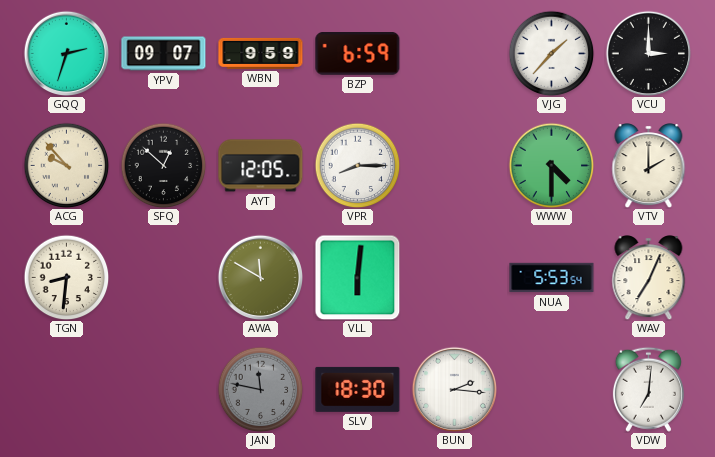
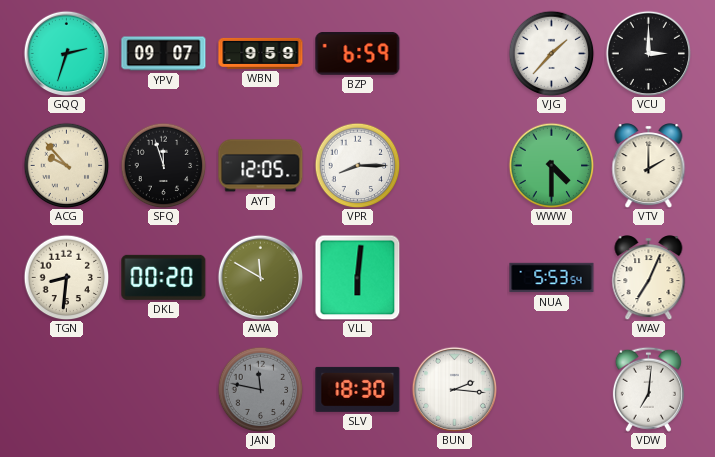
SFQ: 12:52 -> 11:57
DKL: none -> 00:20
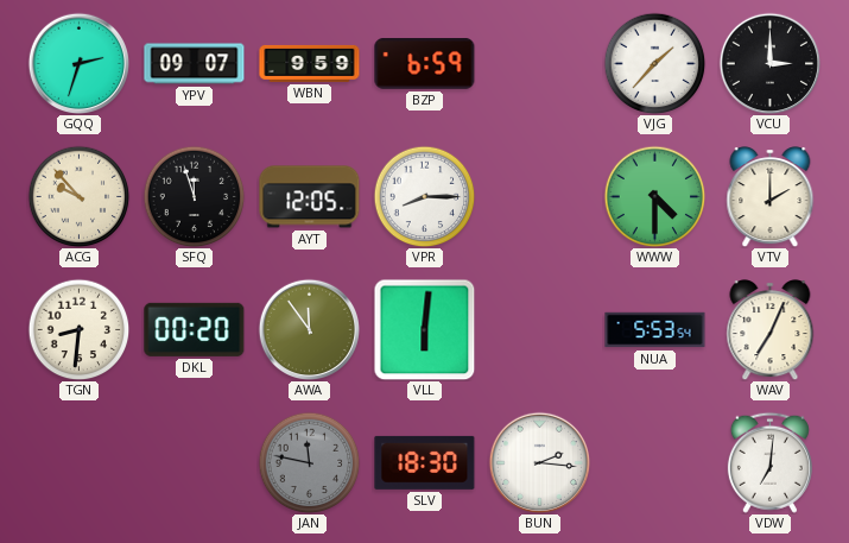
AWA: 11:50 -> 11:54
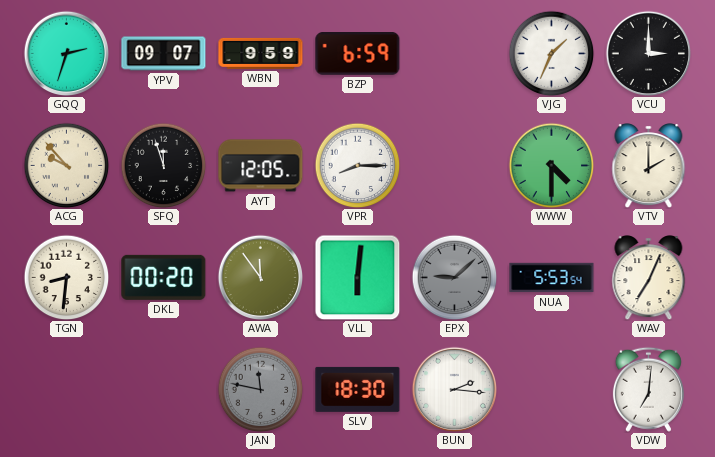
VJG: 1:37 -> 1:34
EPX: none -> 9:08
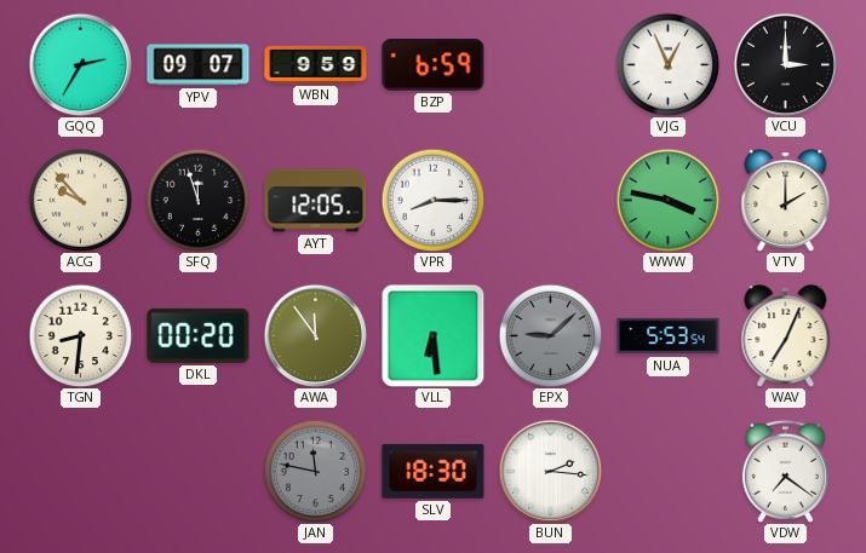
GQQ: 2:33 -> 2:35
VJG: 1:34 -> 12:56
WWW: 4:30 -> 3:47
VLL: 6:01 -> 6:29
VDW: 7:01 -> 7:21
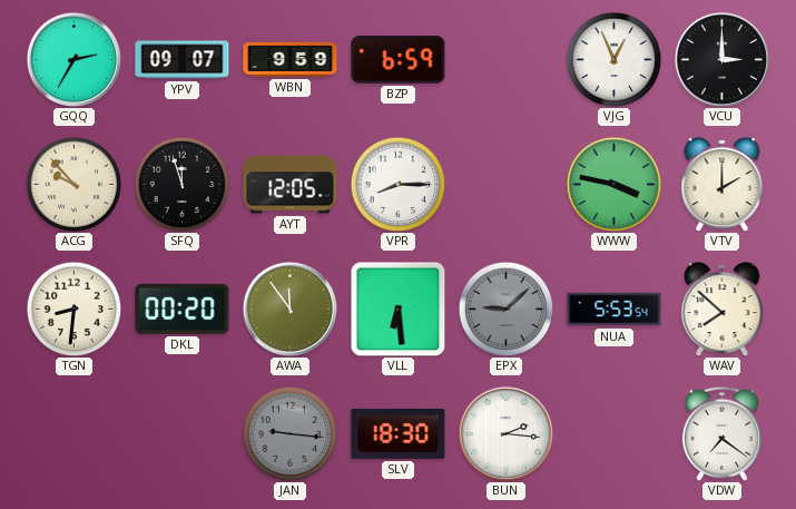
WAV: 7:04 -> 7:52
JAN: 11:47 -> 9:16
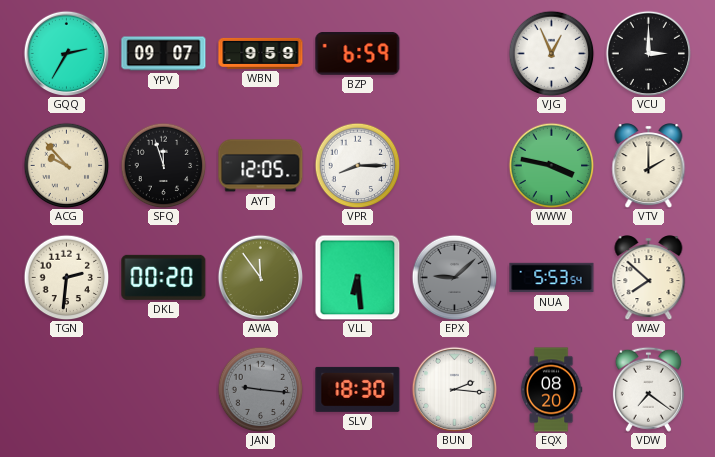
TGN: 8:31 -> 2:31
EQX: none -> 08:20
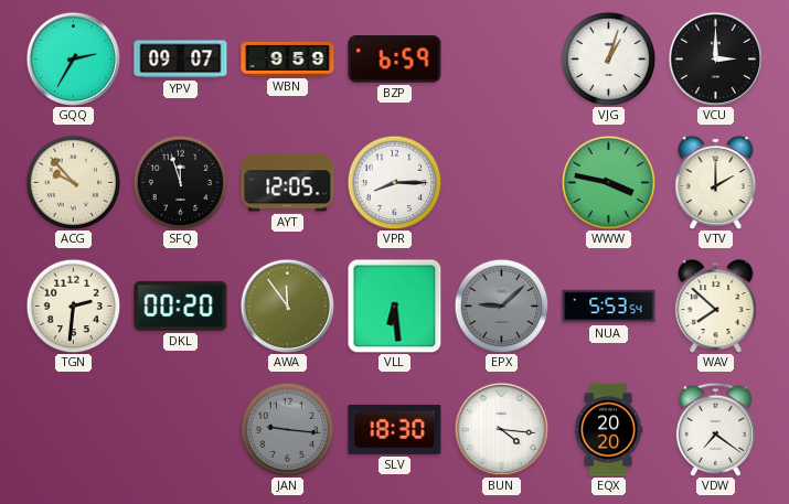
VJG: 12:56 -> 1:03
BUN: 2:16 -> 4:16
EQX: 08:20 -> 20:20
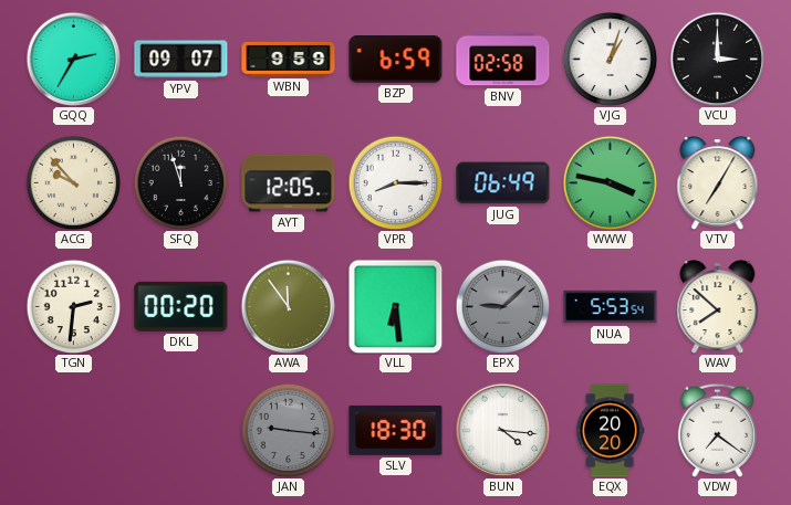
BNV: none -> 02:58
JUG: none -> 06:49
VTV: 2:00 -> 7:05
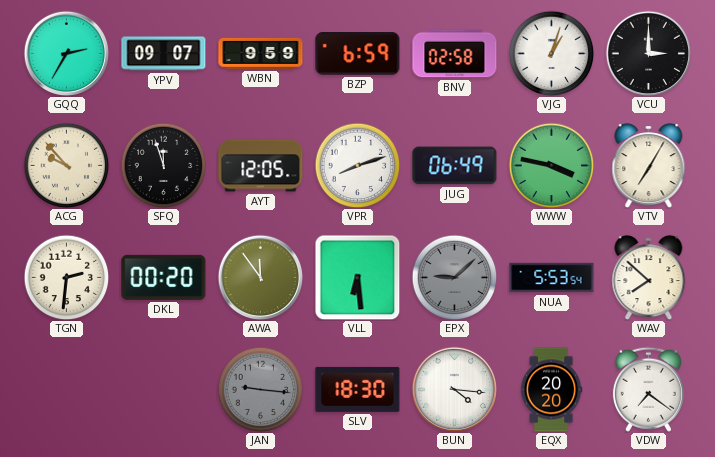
VPR: 8:15 -> 8:12
